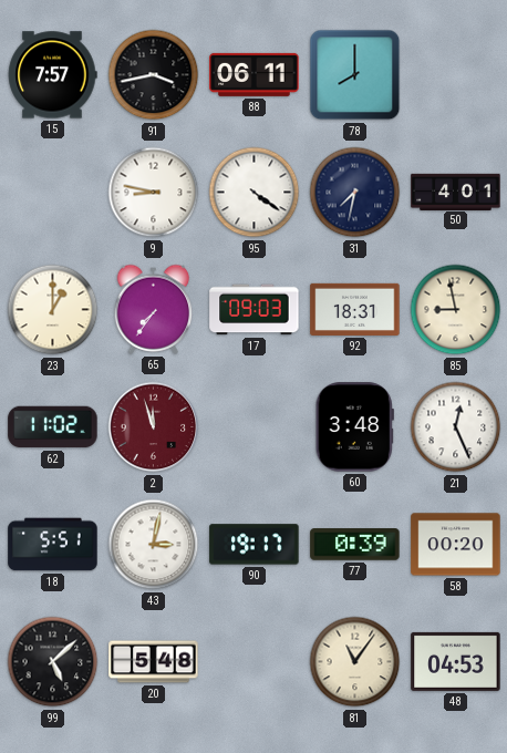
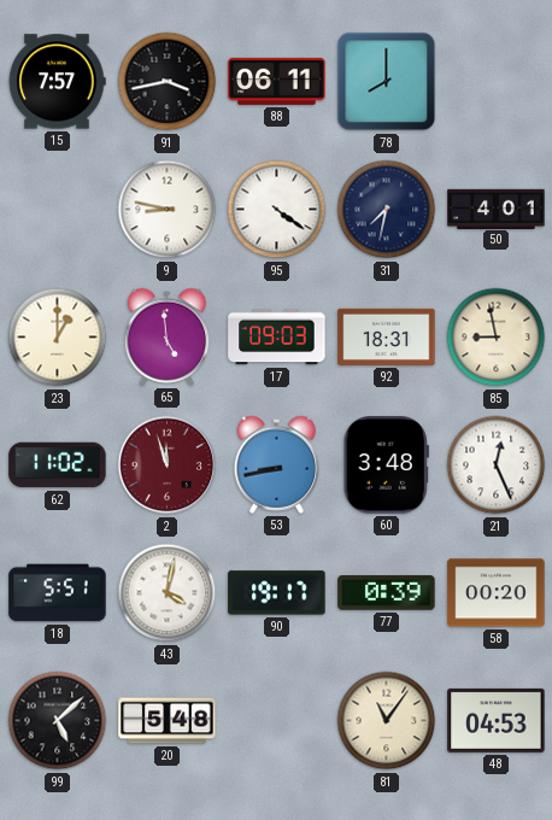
65: 7:36 -> 4:59
53: none -> 8:43
43: 3:02 -> 4:02
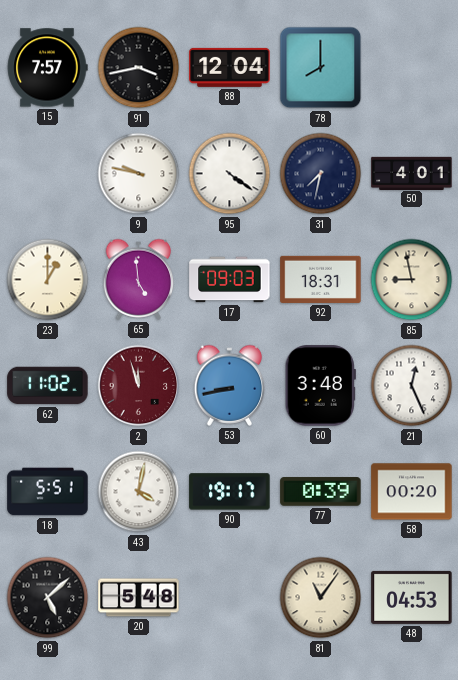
88: 06:11 -> 12:04
9: 8:47 -> 9:47
